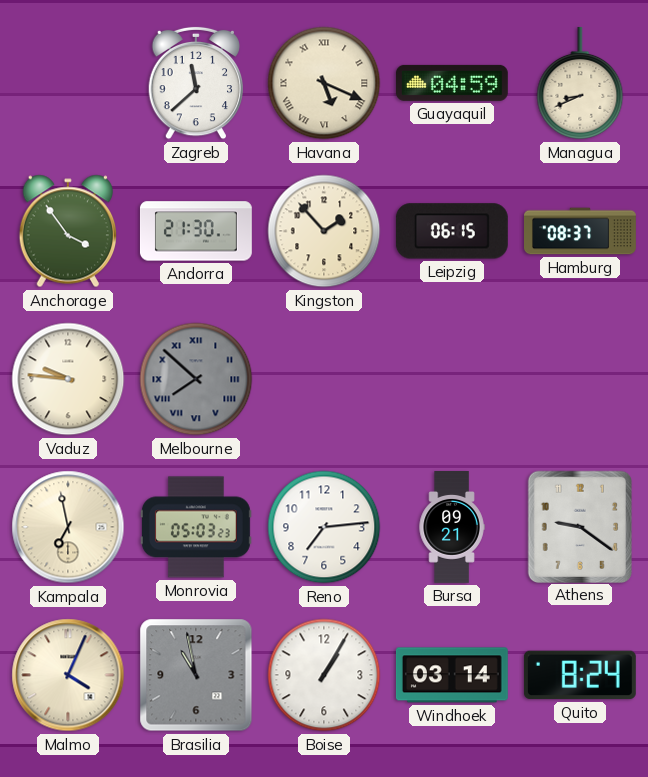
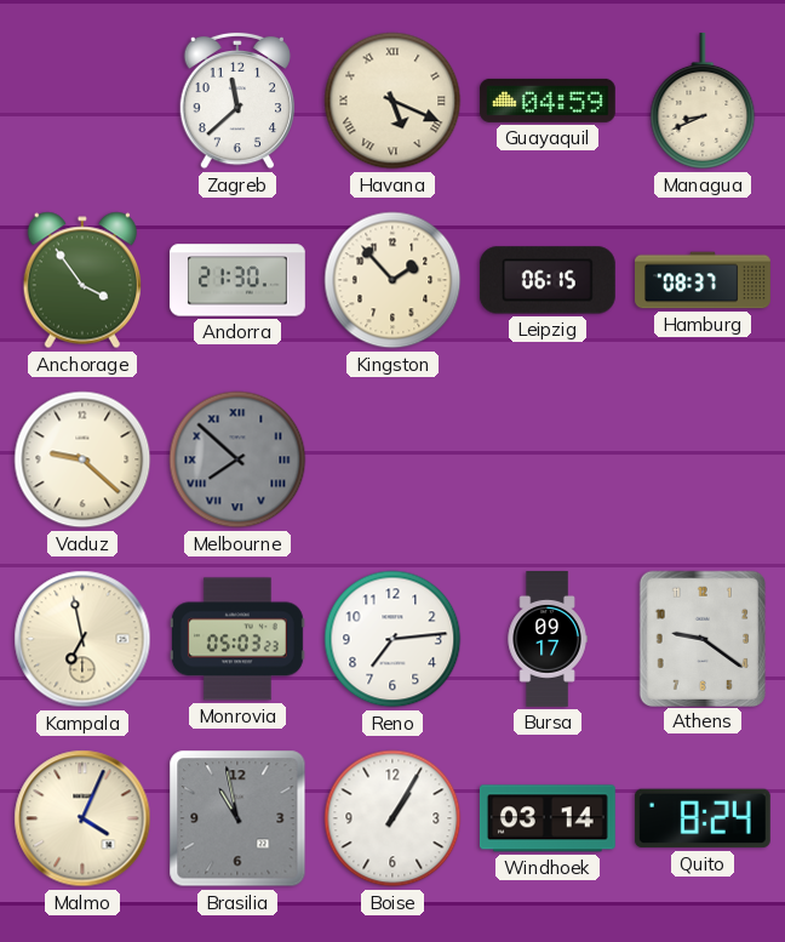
Vaduz: 9:46 -> 9:22
Bursa: 09:21 -> 09:17
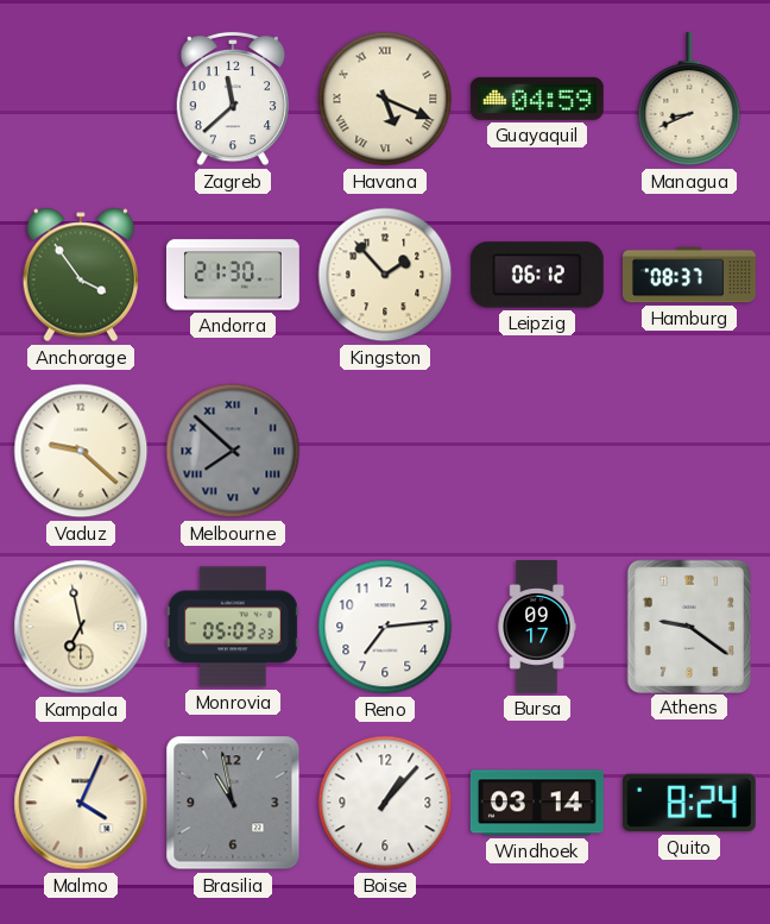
Leipzig: 06:15 -> 06:12
Boise: 1:05 -> 1:07
